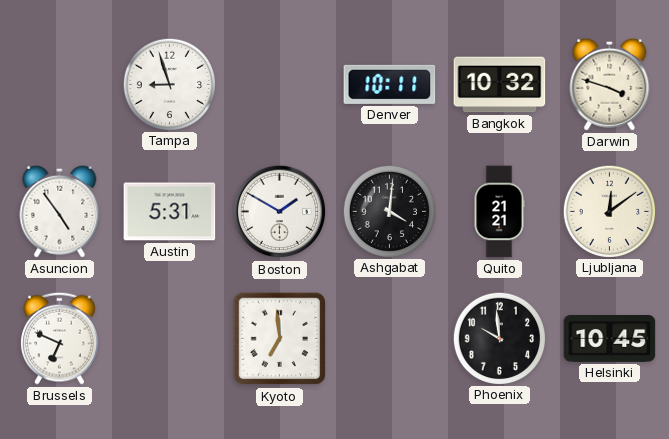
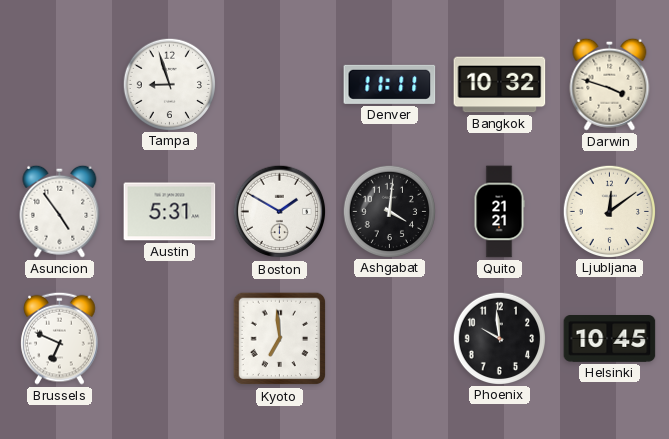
Denver: 10:11 -> 11:11
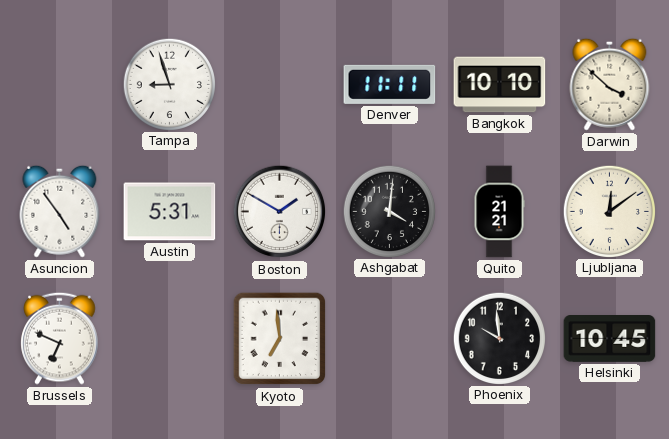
Bangkok: 10:32 -> 10:10
Darwin: 3:48 -> 3:52
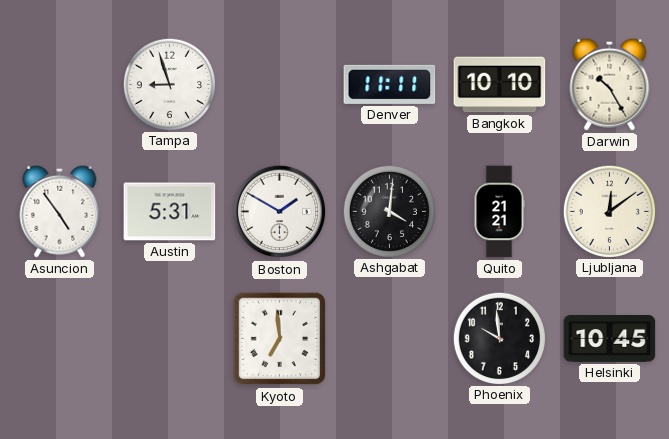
Darwin: 3:52 -> 10:25
Brussels: 6:49 -> none
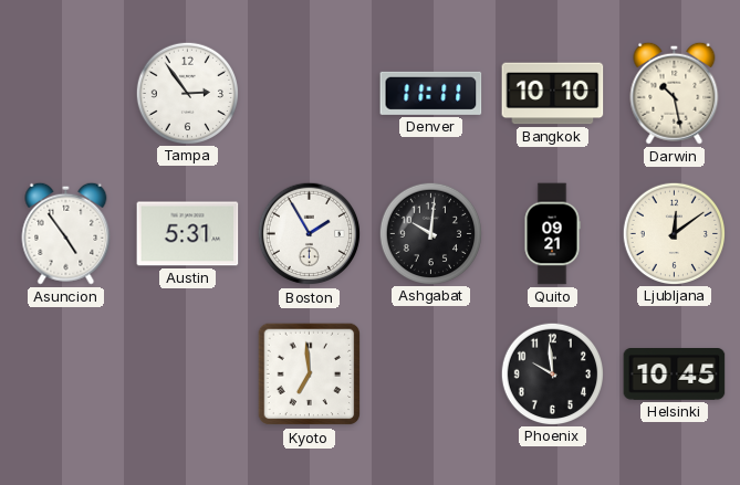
Tampa: 8:57 -> 2:54
Darwin: 10:25 -> 10:28
Boston: 1:50 -> 1:55
Ashgabat: 4:01 -> 10:01
Quito: 21:21 -> 09:21
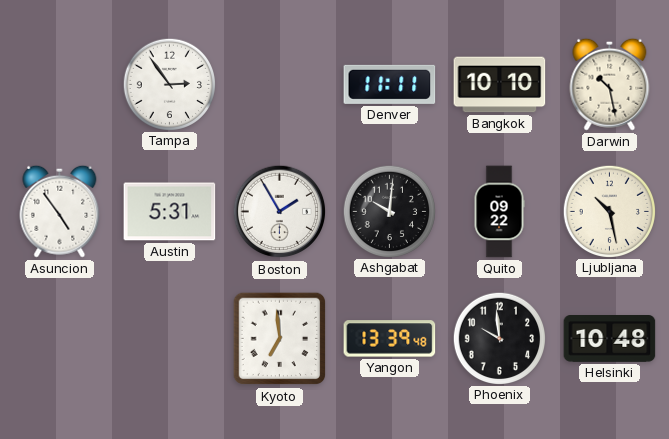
Quito: 09:21 -> 09:22
Ljubljana: 12:09 -> 10:28
Yangon: none -> 13:39
Helsinki: 10:45 -> 10:48
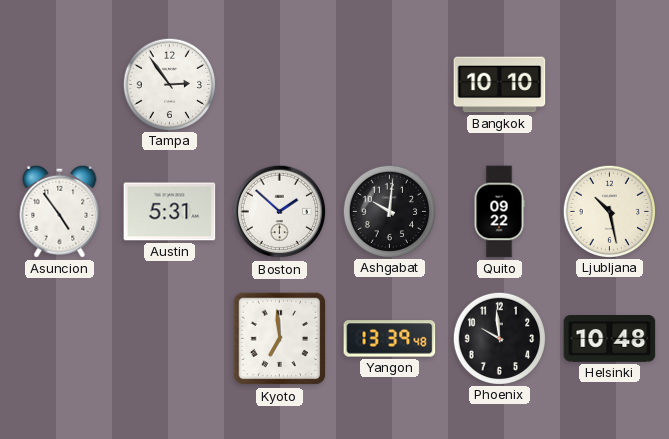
Denver: 11:11 -> none
Darwin: 10:28 -> none
Boston: 1:55 -> 1:52
